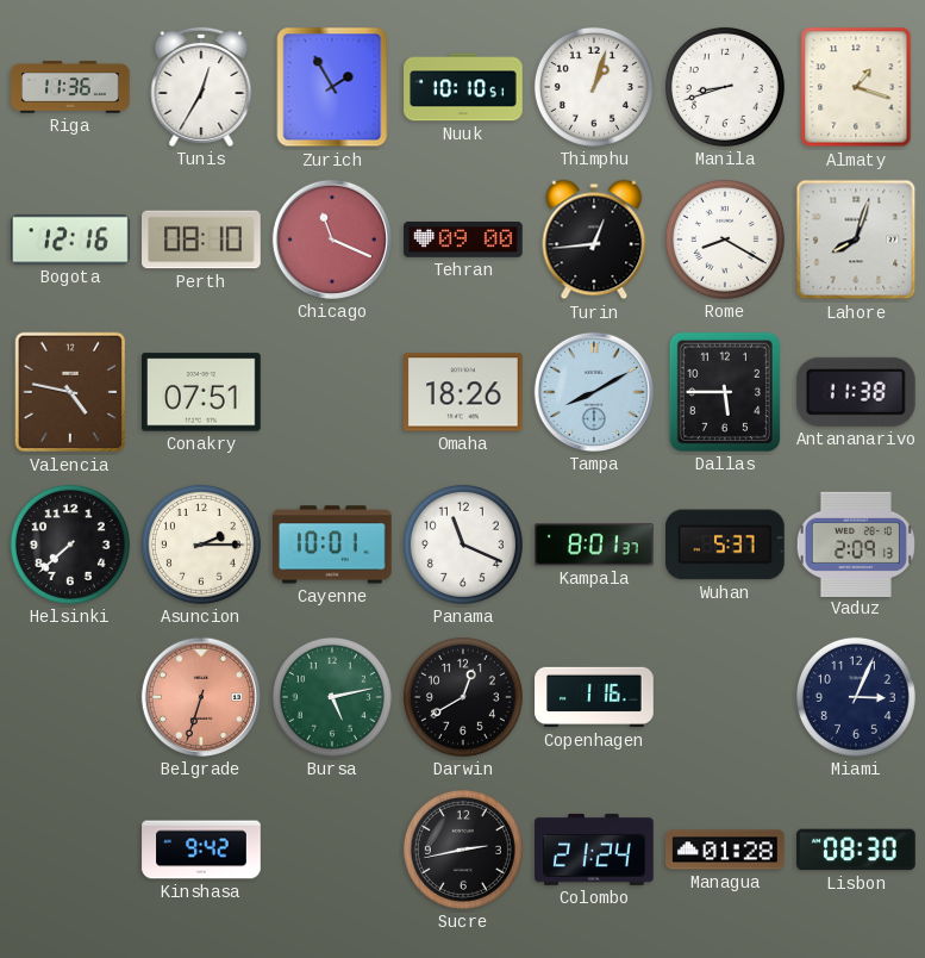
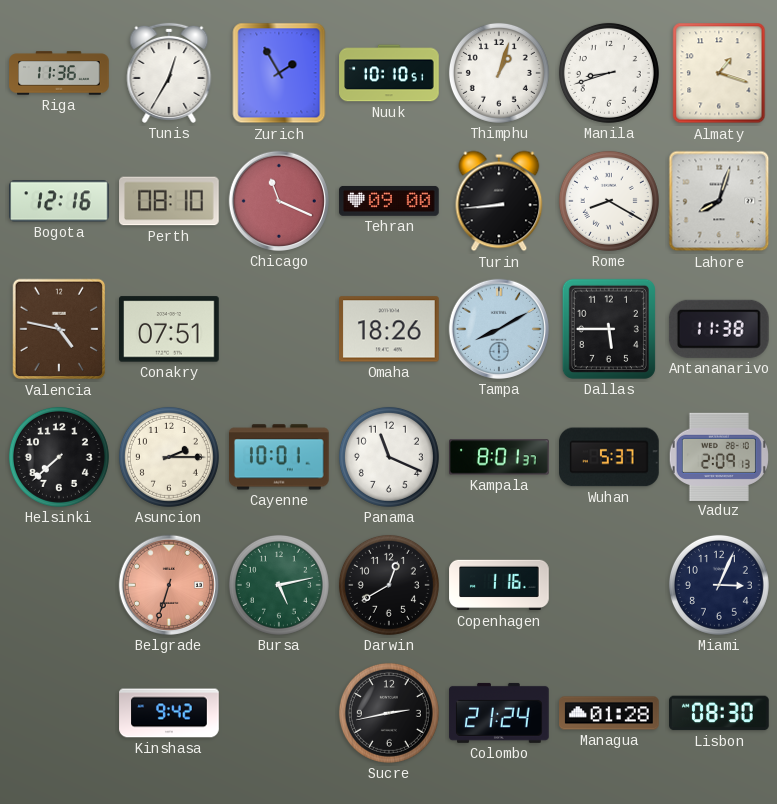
Turin: 12:44 -> 8:44
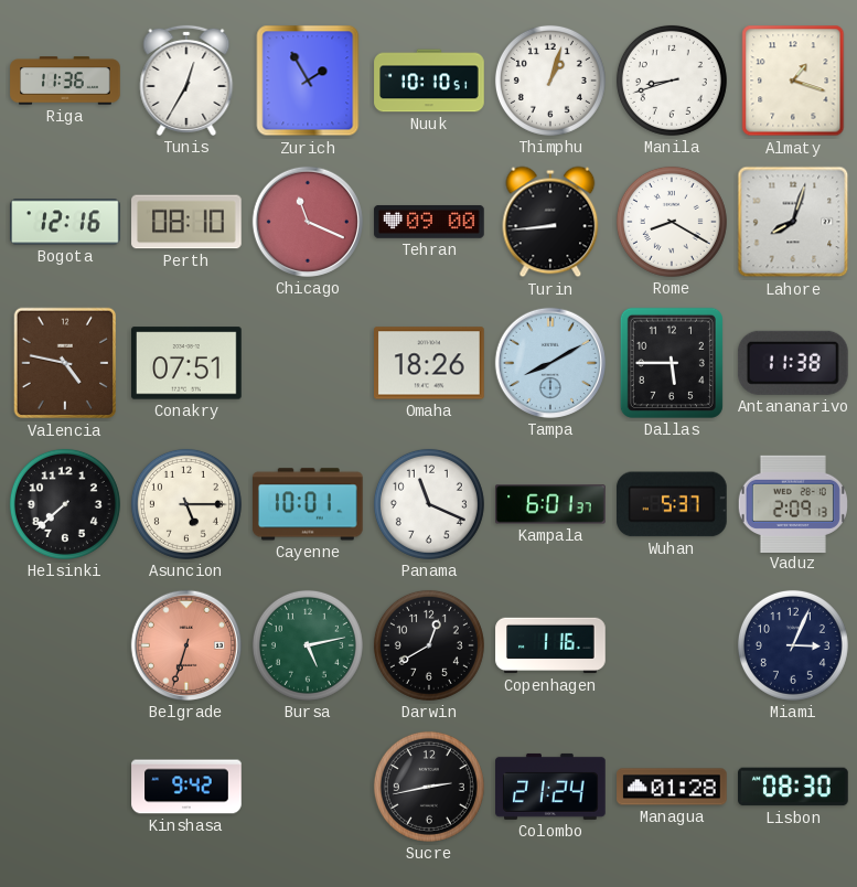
Asuncion: 2:15 -> 5:15
Kampala: 8:01 -> 6:01
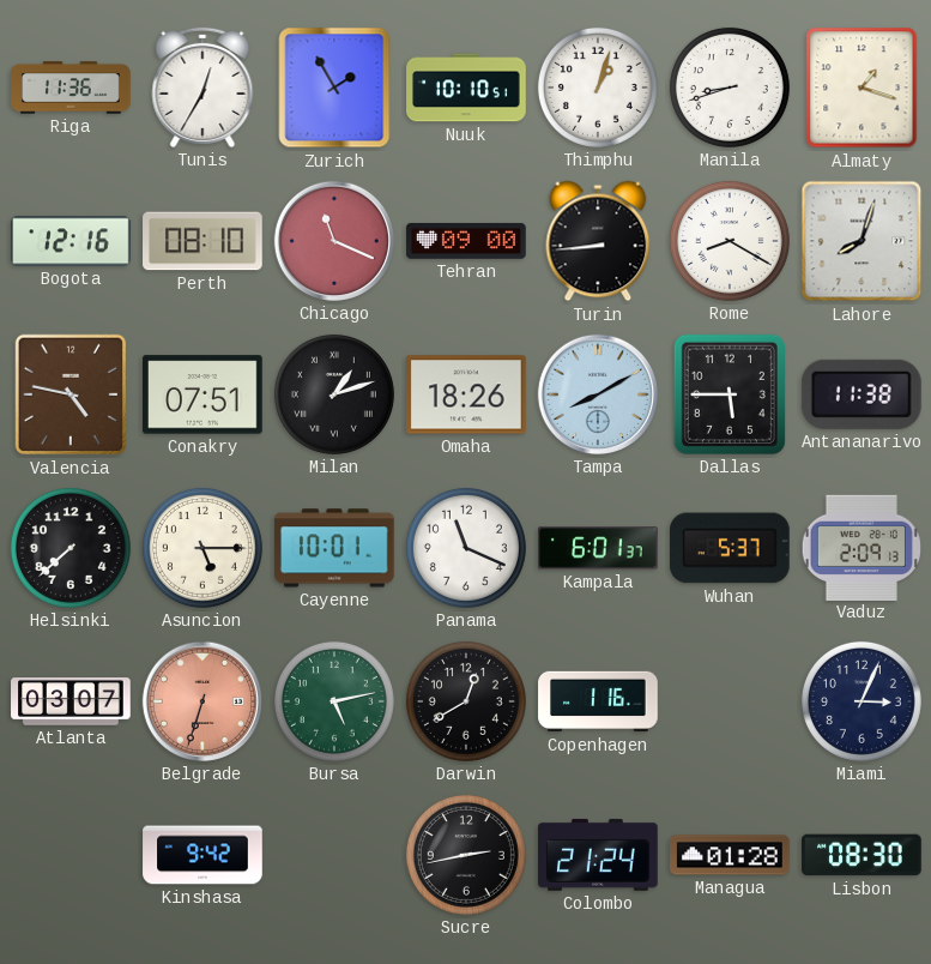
Milan: none -> 1:12
Atlanta: none -> 03:07
